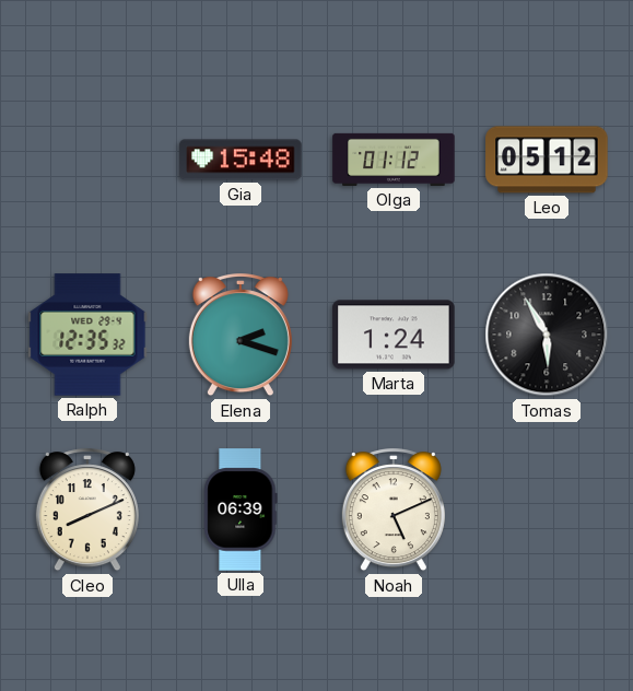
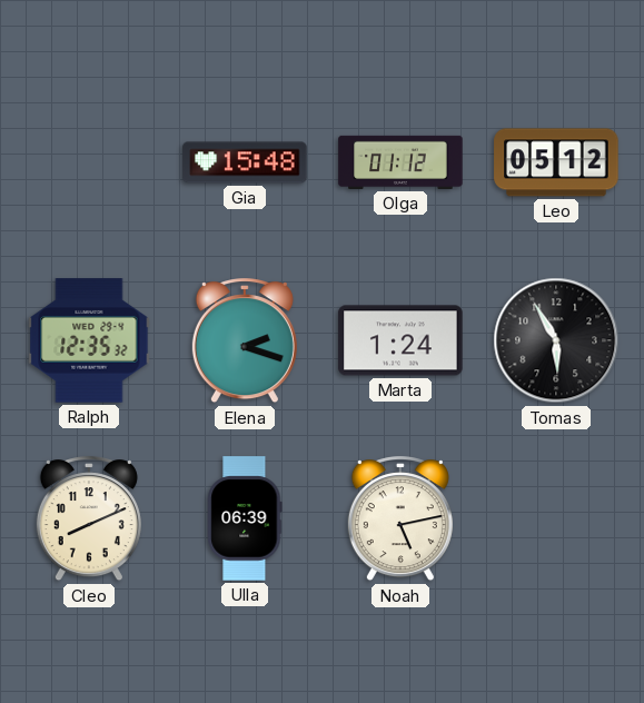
Noah: 5:11 -> 5:13
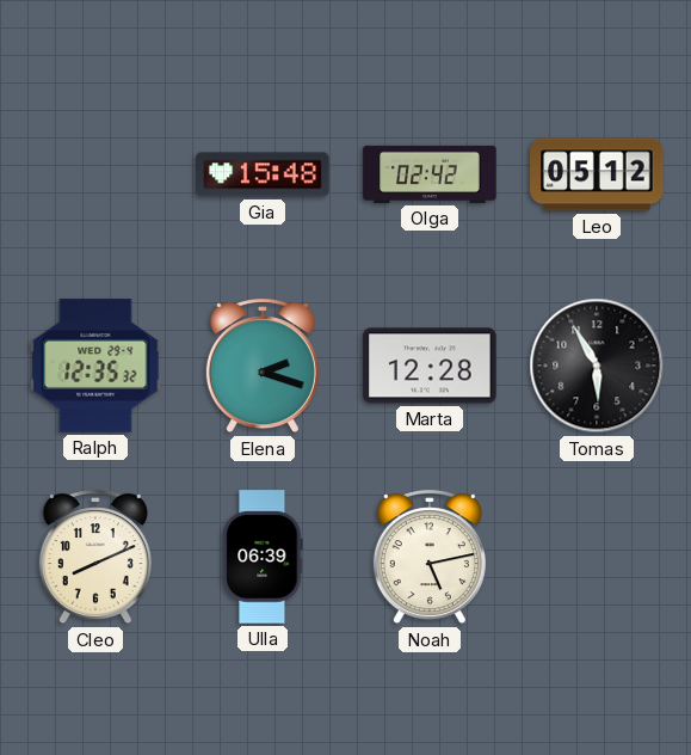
Olga: 01:12 -> 02:42
Marta: 1:24 -> 12:28
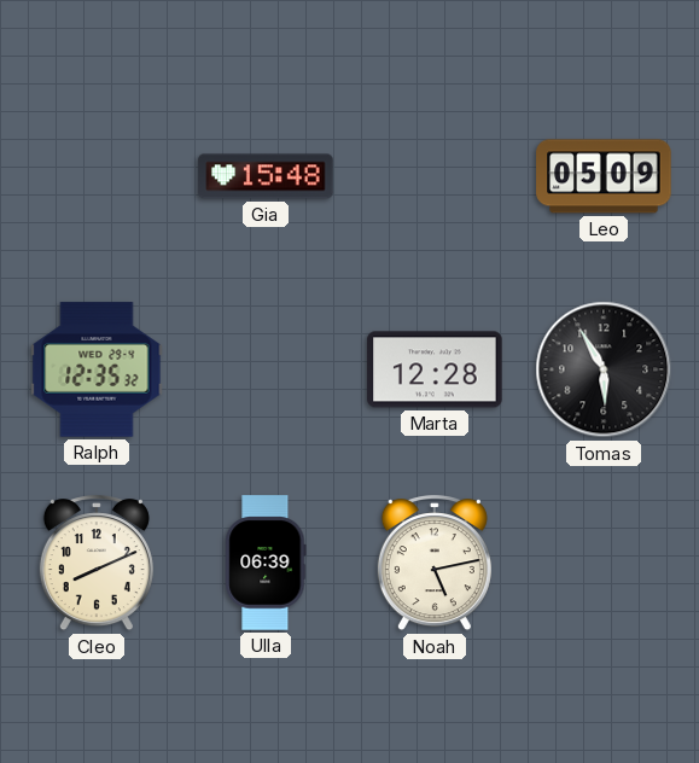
Olga: 02:42 -> none
Leo: 05:12 -> 05:09
Elena: 2:18 -> none
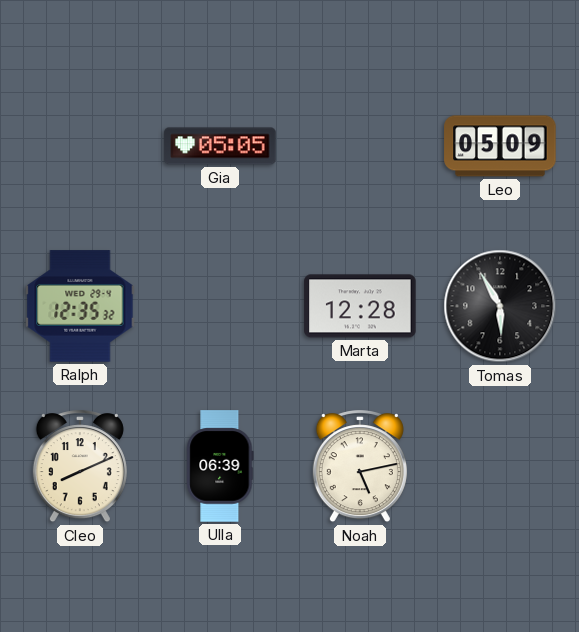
Gia: 15:48 -> 05:05
